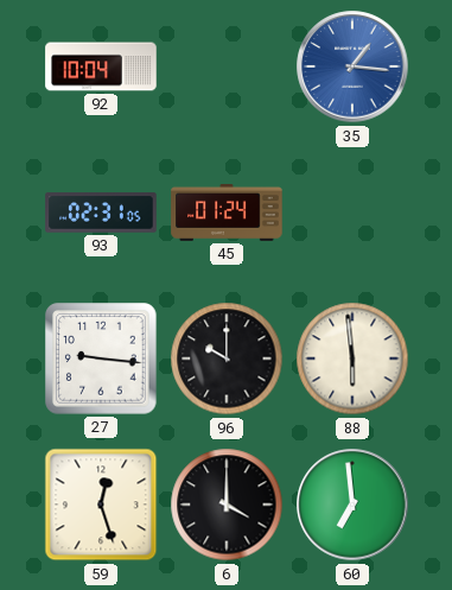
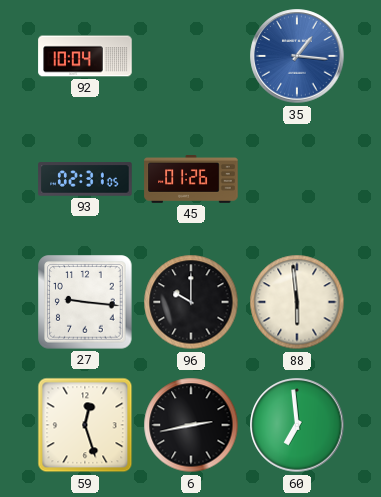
45: 01:24 -> 01:26
6: 4:00 -> 2:43
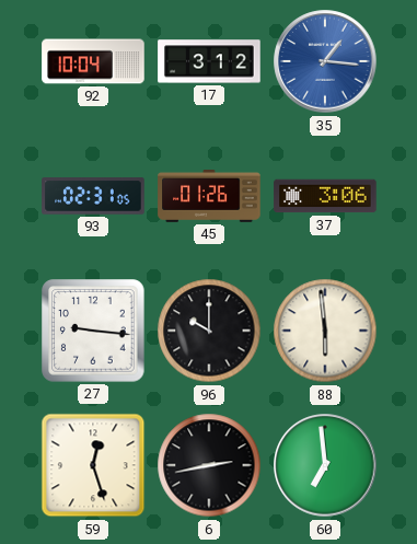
17: none -> 3:12
37: none -> 3:06
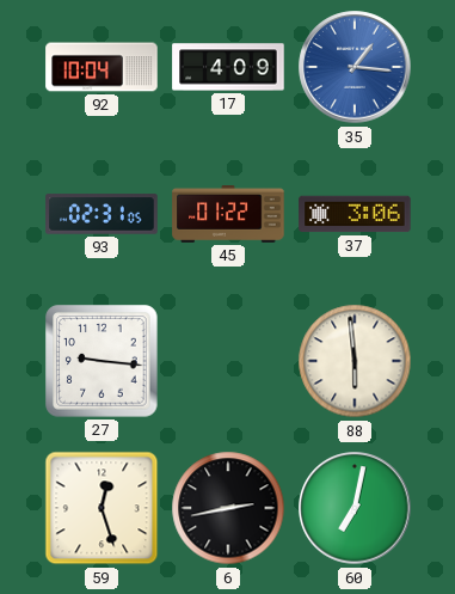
17: 3:12 -> 4:09
45: 01:26 -> 01:22
96: 10:00 -> none
60: 6:59 -> 7:02
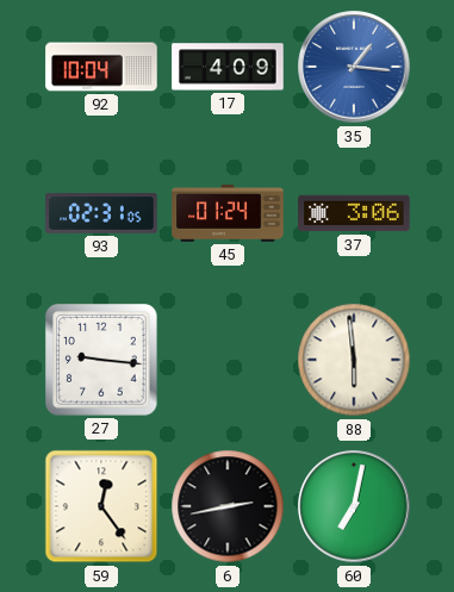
45: 01:22 -> 01:24
59: 12:27 -> 12:24
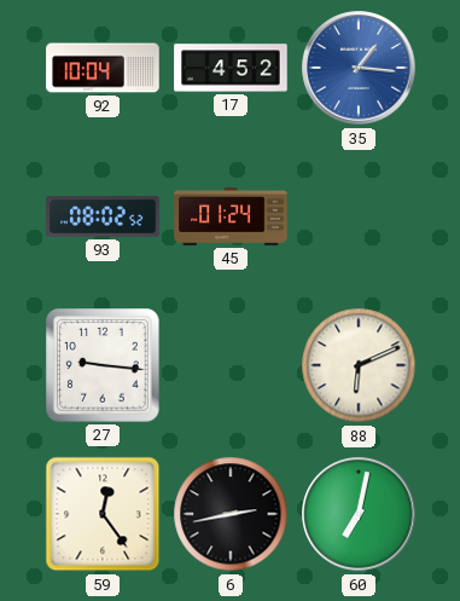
17: 4:09 -> 4:52
93: 02:31 -> 08:02
37: 3:06 -> none
88: 5:59 -> 6:11
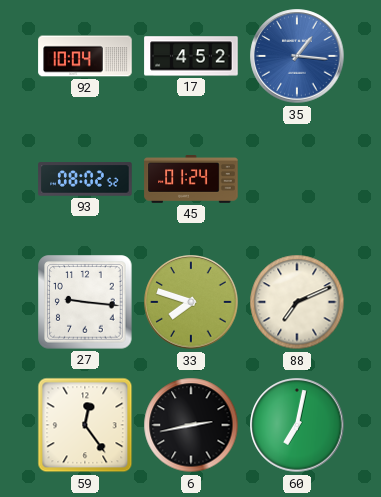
33: none -> 7:48
88: 6:11 -> 7:11
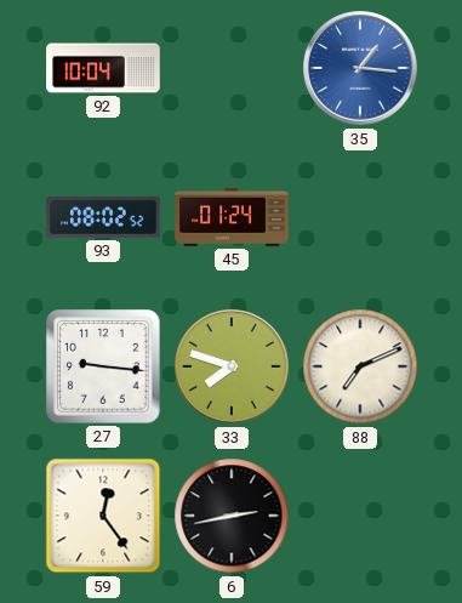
17: 4:52 -> none
60: 7:02 -> none
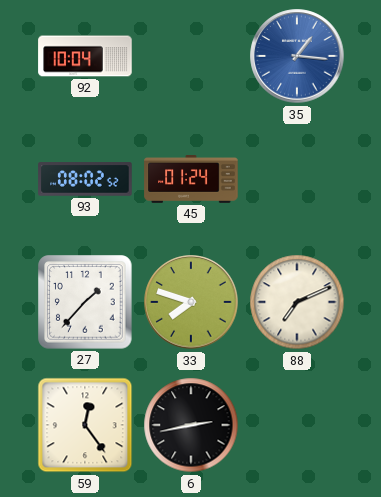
27: 9:16 -> 1:37
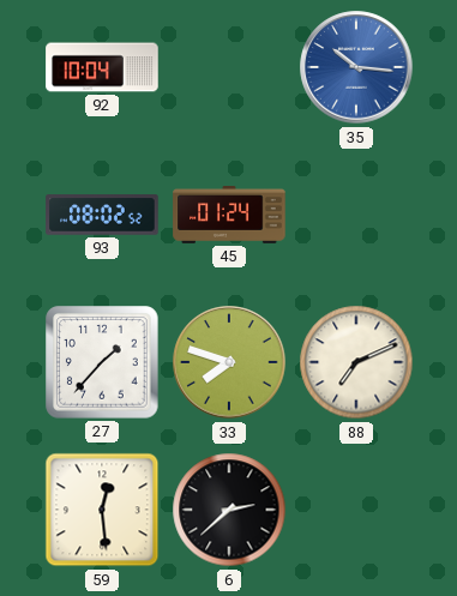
35: 1:16 -> 10:16
59: 12:24 -> 12:29
6: 2:43 -> 2:38
